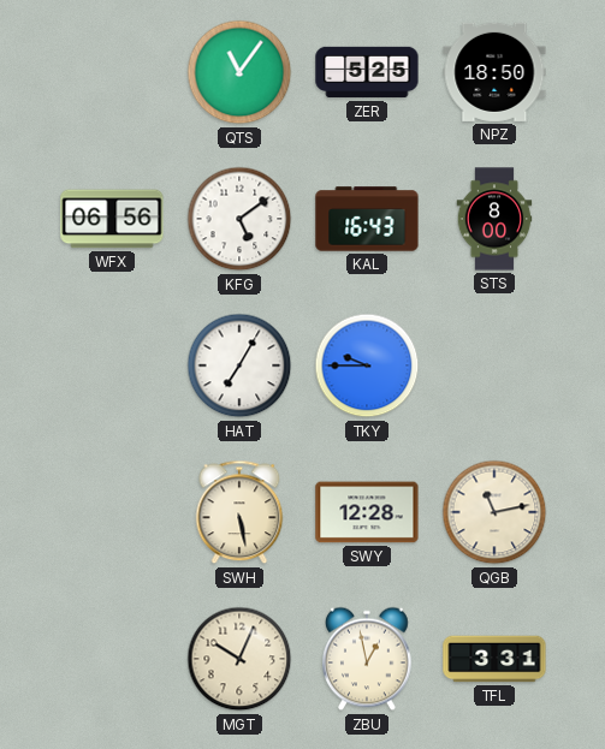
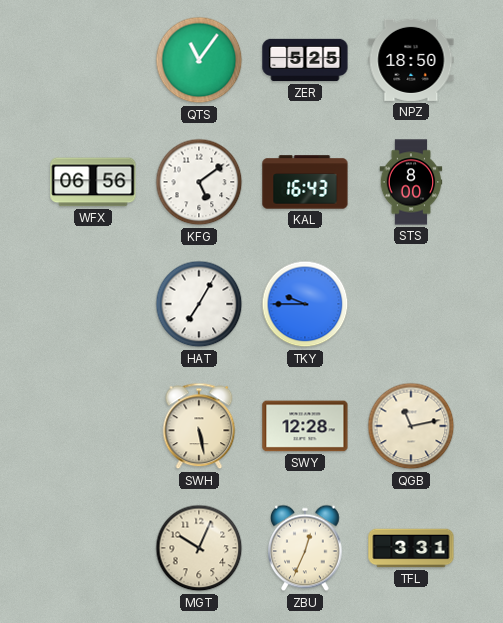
ZBU: 12:58 -> 12:34
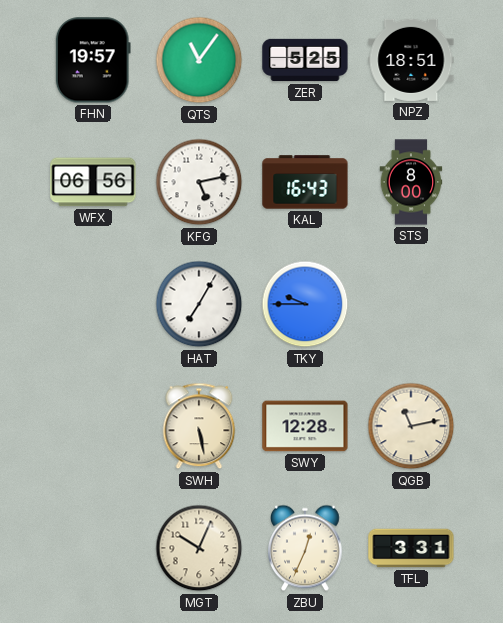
FHN: none -> 19:57
NPZ: 18:50 -> 18:51
KFG: 5:09 -> 5:13
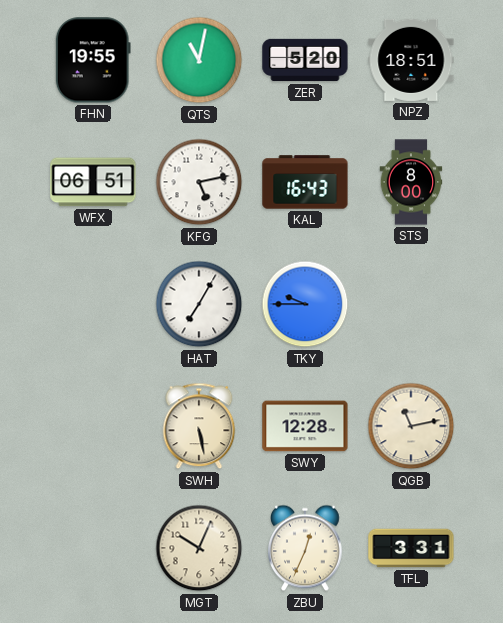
FHN: 19:57 -> 19:55
QTS: 11:06 -> 11:02
ZER: 5:25 -> 5:20
WFX: 06:56 -> 06:51
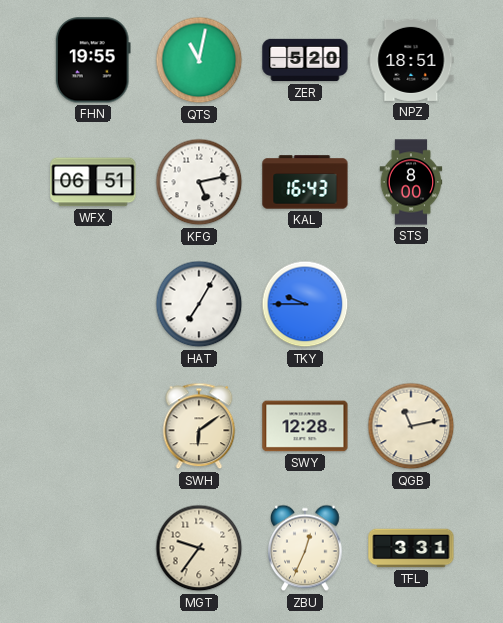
SWH: 5:28 -> 6:09
MGT: 10:04 -> 9:36
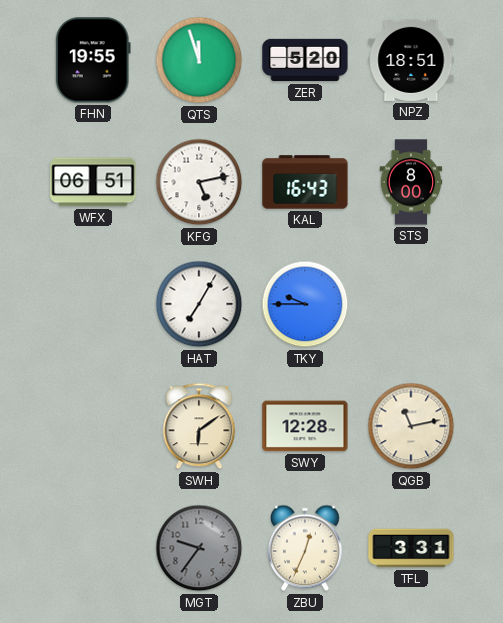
QTS: 11:02 -> 11:57
MGT dial: cream -> grey
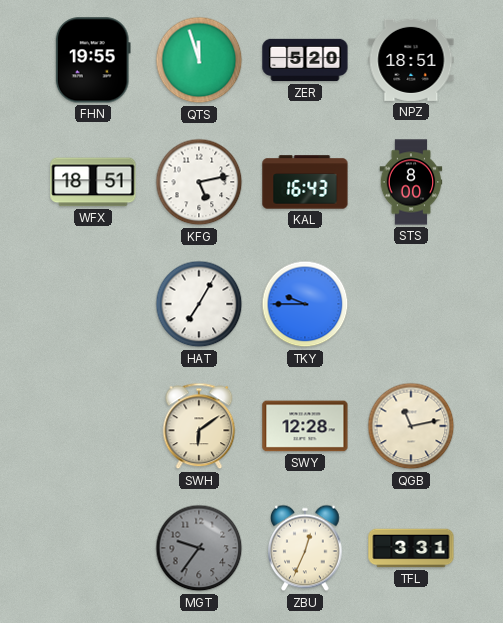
WFX: 06:51 -> 18:51
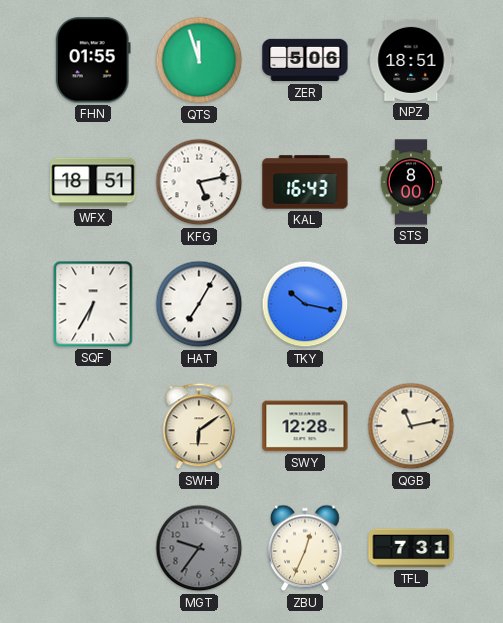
FHN: 19:55 -> 01:55
ZER: 5:20 -> 5:06
SQF: none -> 6:35
TKY: 9:45 -> 10:17
TFL: 3:31 -> 7:31
